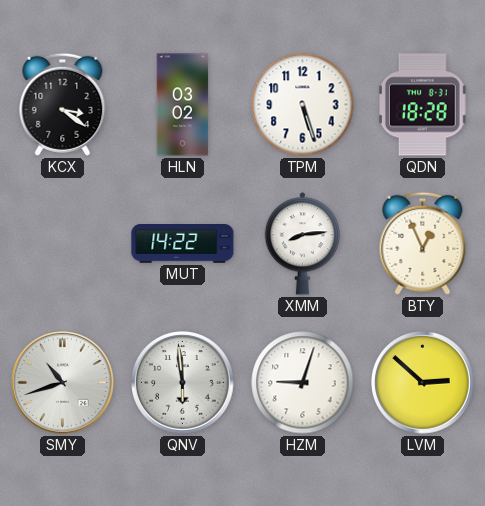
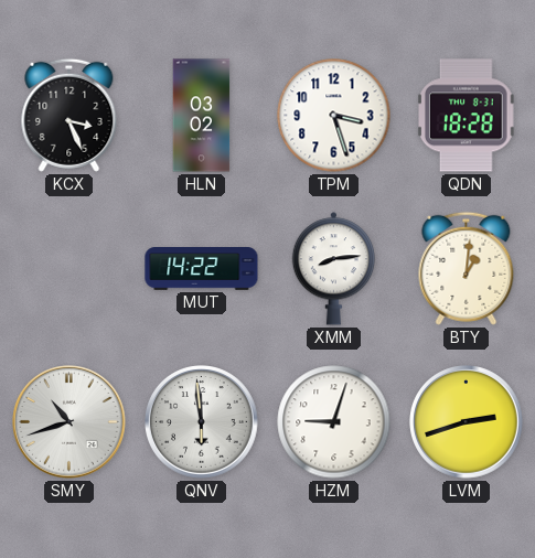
KCX: 3:21 -> 3:26
TPM: 5:27 -> 3:27
BTY: 12:56 -> 1:01
LVM: 2:52 -> 2:42
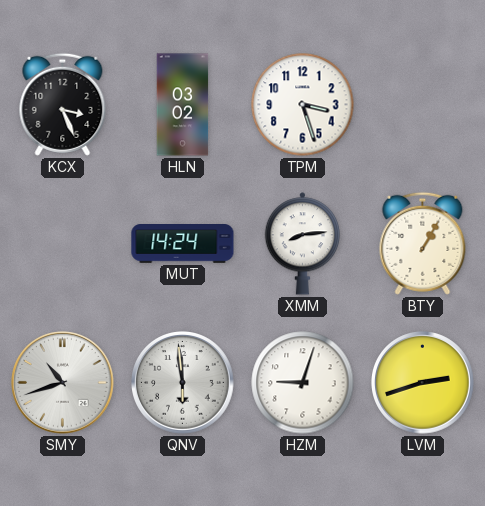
QDN: 18:28 -> none
MUT: 14:22 -> 14:24
BTY: 1:01 -> 1:05
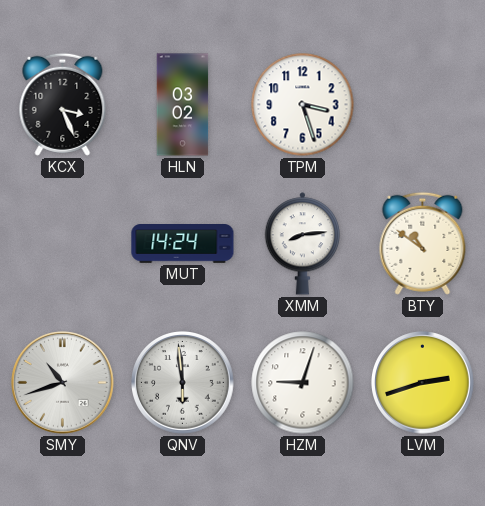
BTY: 1:05 -> 10:51
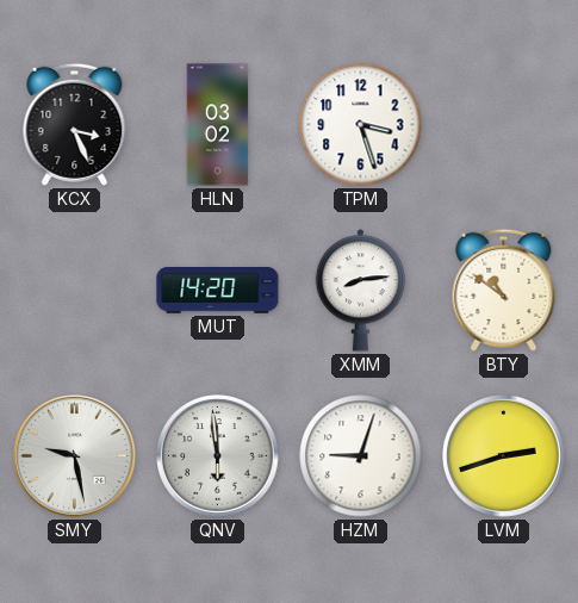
MUT: 14:24 -> 14:20
SMY: 10:42 -> 9:28
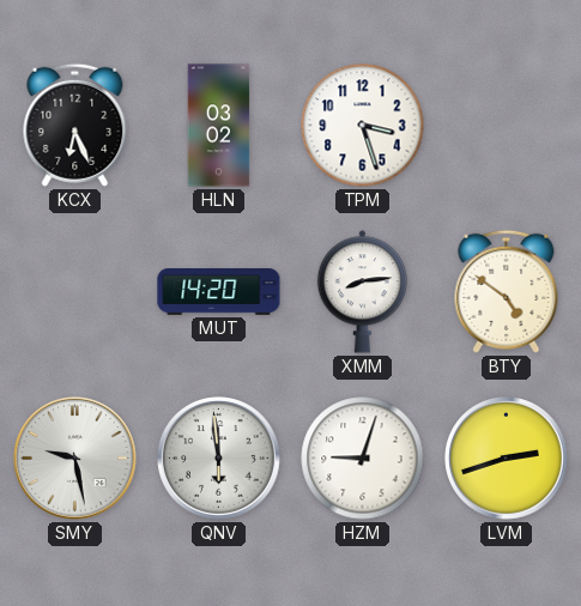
KCX: 3:26 -> 6:26
BTY: 10:51 -> 4:51
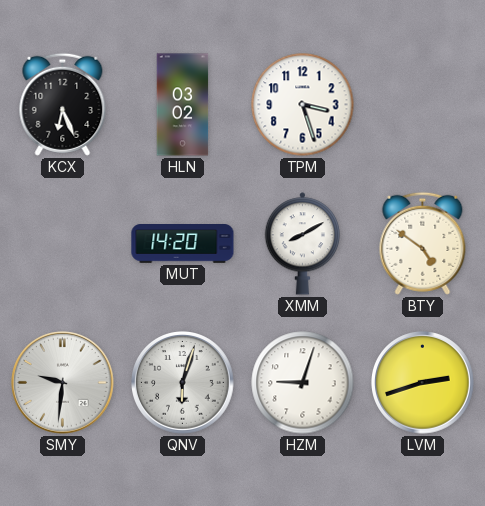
XMM: 8:14 -> 8:10
SMY: 9:28 -> 9:31
QNV: 5:59 -> 6:03
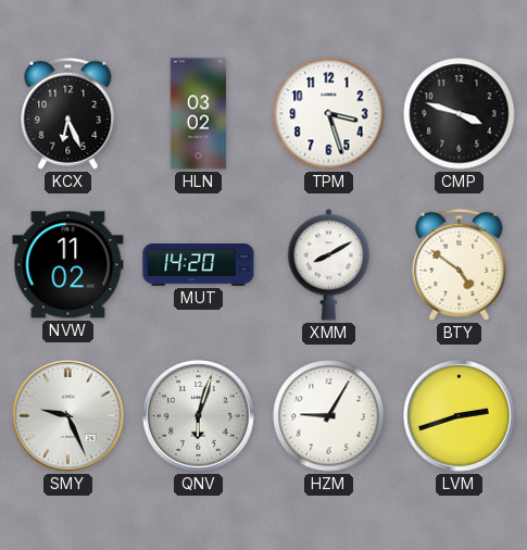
CMP: none -> 3:48
NVW: none -> 11:02
SMY: 9:31 -> 9:26
HZM: 9:03 -> 9:05
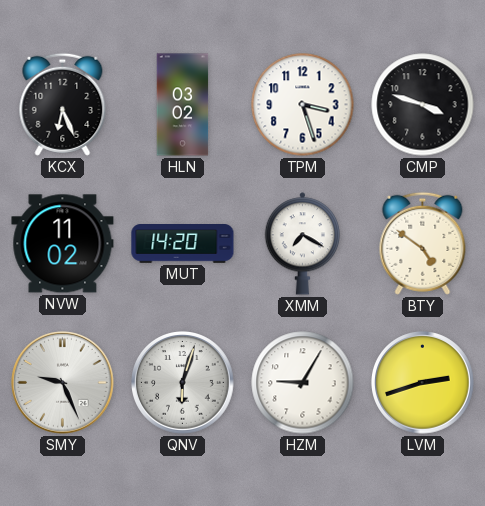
XMM: 8:10 -> 7:20
